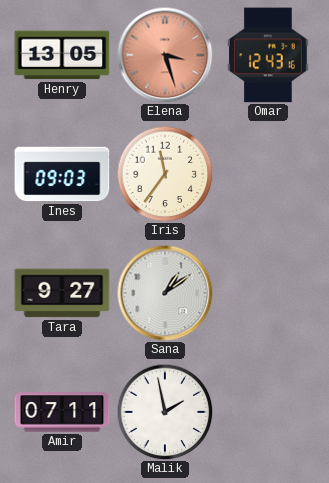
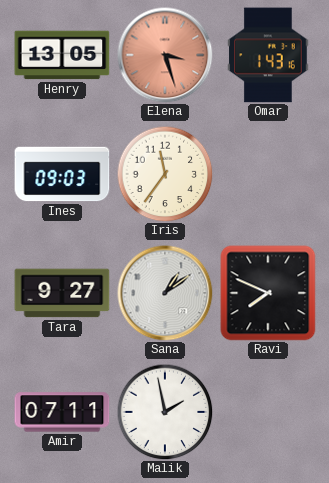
Omar: 12:43 -> 1:43
Ravi: none -> 7:49
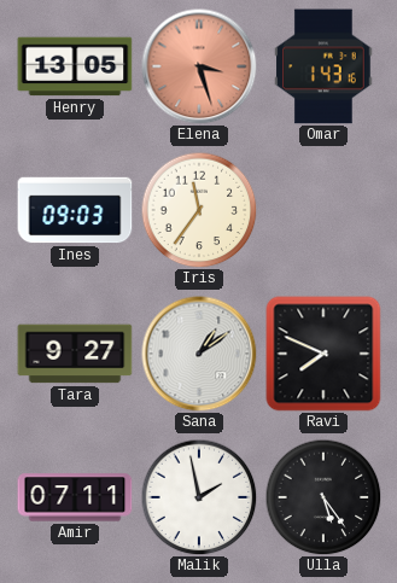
Ulla: none -> 5:24
